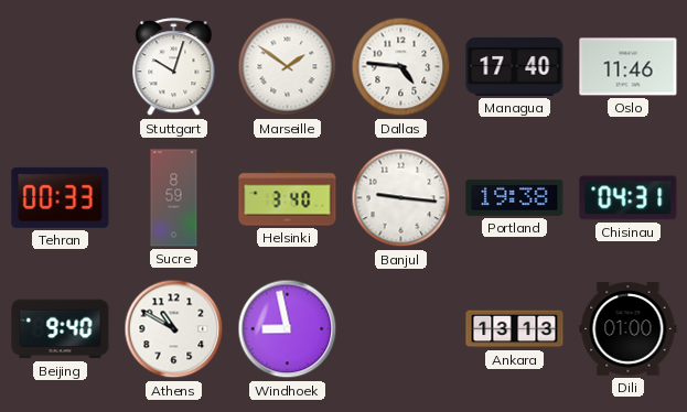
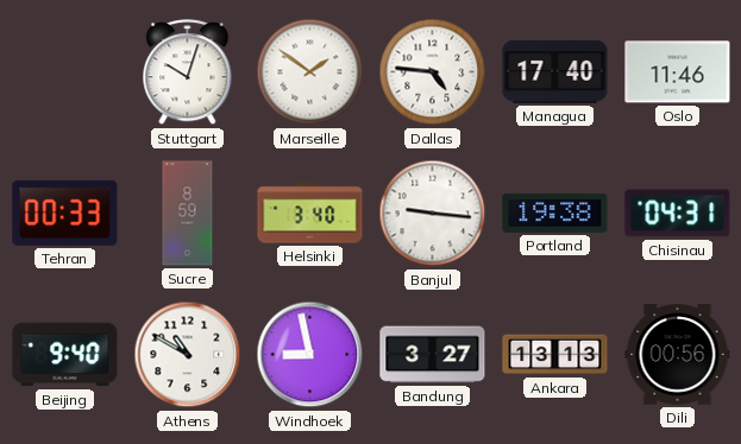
Bandung: none -> 3:27
Dili: 01:00 -> 00:56
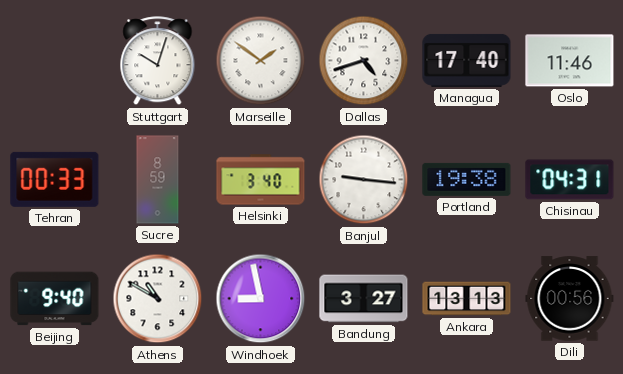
Dallas: 4:46 -> 4:42
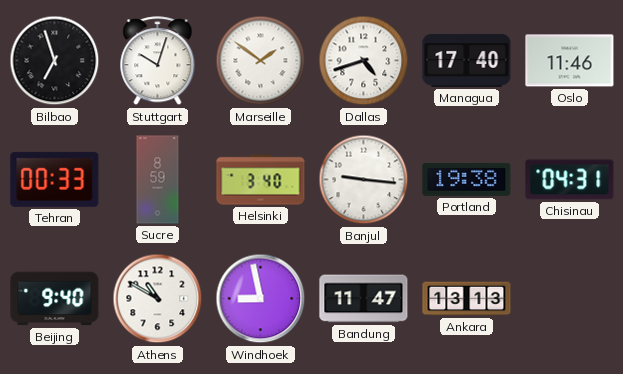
Bilbao: none -> 6:57
Bandung: 3:27 -> 11:47
Dili: 00:56 -> none
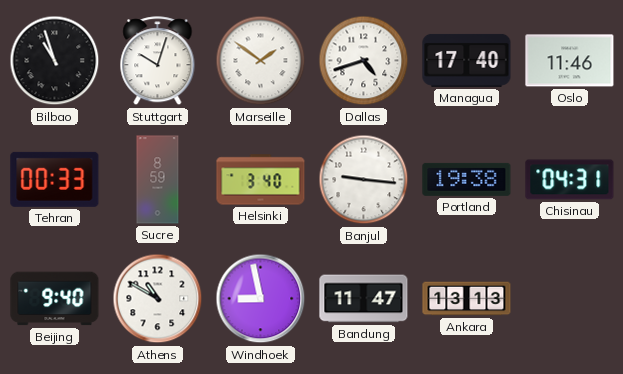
Bilbao: 6:57 -> 10:57
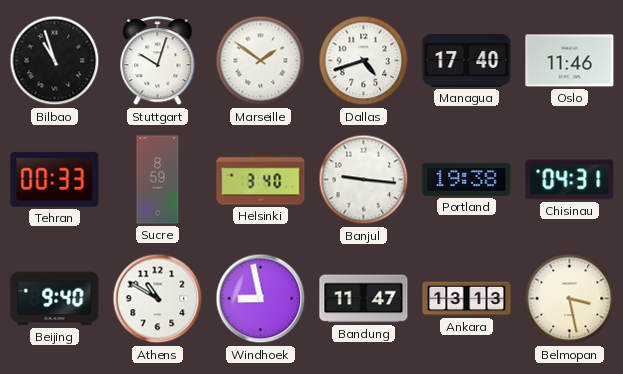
Belmopan: none -> 3:28
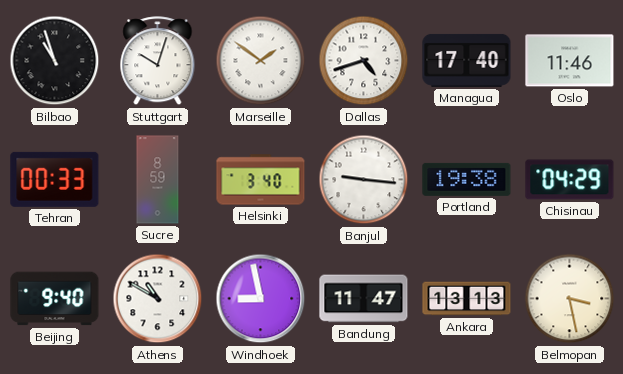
Chisinau: 04:31 -> 04:29
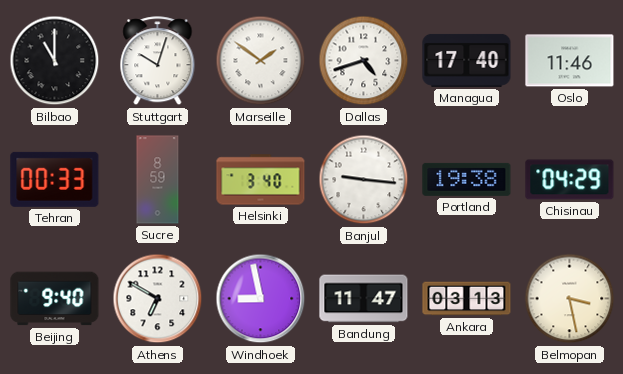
Bilbao: 10:57 -> 11:00
Athens: 10:50 -> 6:50
Ankara: 13:13 -> 03:13
